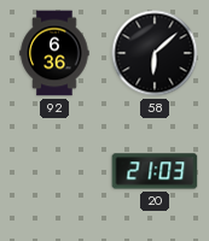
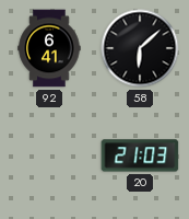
92: 6:36 -> 6:41
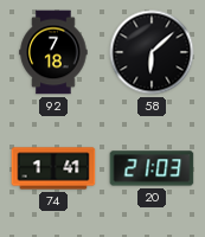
92: 6:41 -> 7:18
74: none -> 1:41
